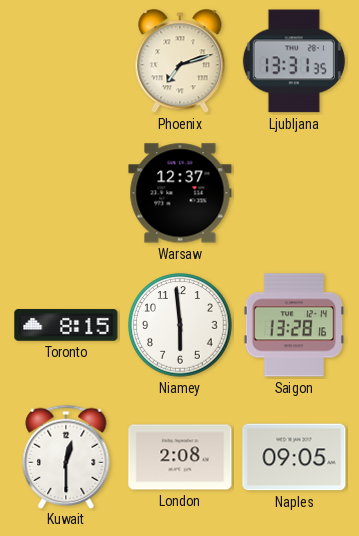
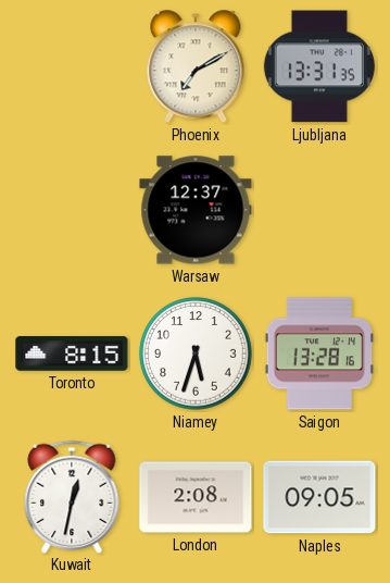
Phoenix: 7:12 -> 7:10
Niamey: 5:59 -> 5:33
Kuwait: 12:30 -> 12:32
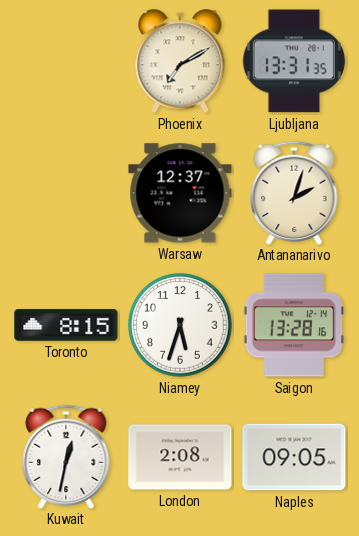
Antananarivo: none -> 2:03
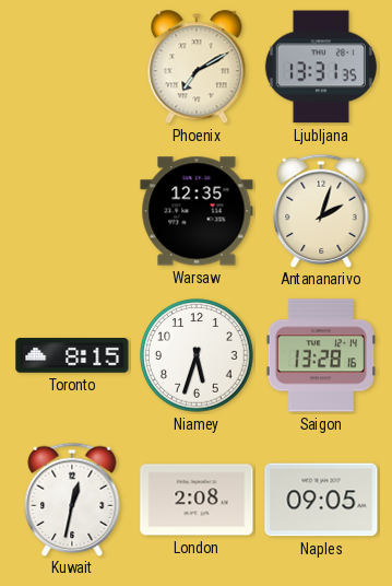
Warsaw: 12:37 -> 12:35
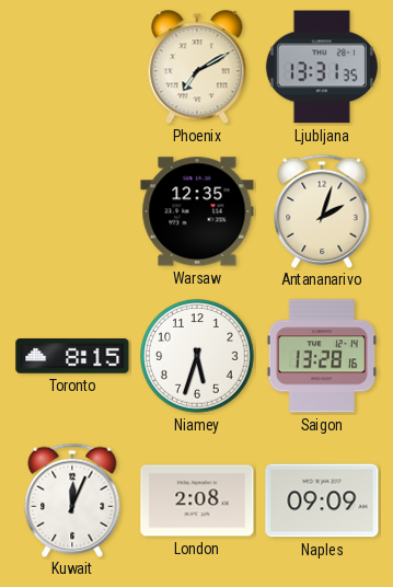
Kuwait: 12:32 -> 12:04
Naples: 09:05 -> 09:09
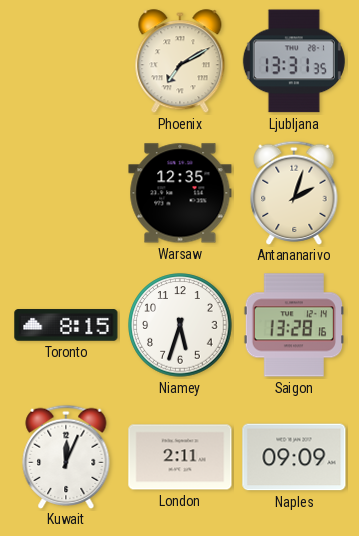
London: 2:08 -> 2:11
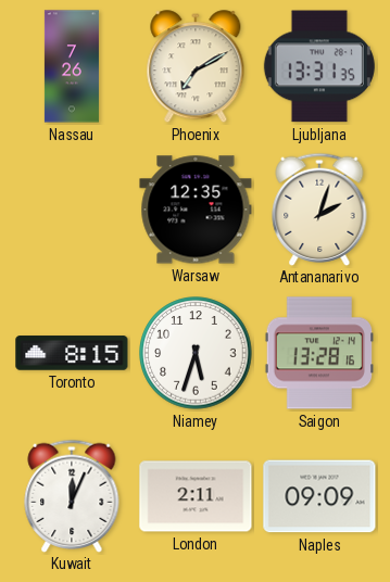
Nassau: none -> 7:26
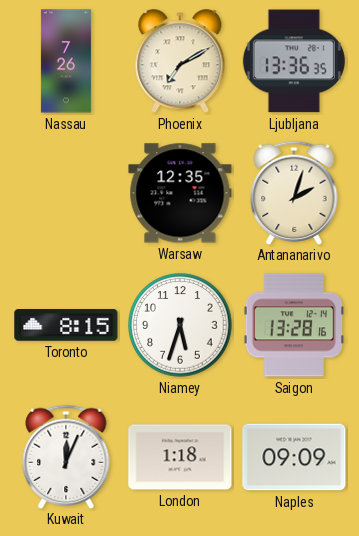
Ljubljana: 13:31 -> 13:36
London: 2:11 -> 1:18
